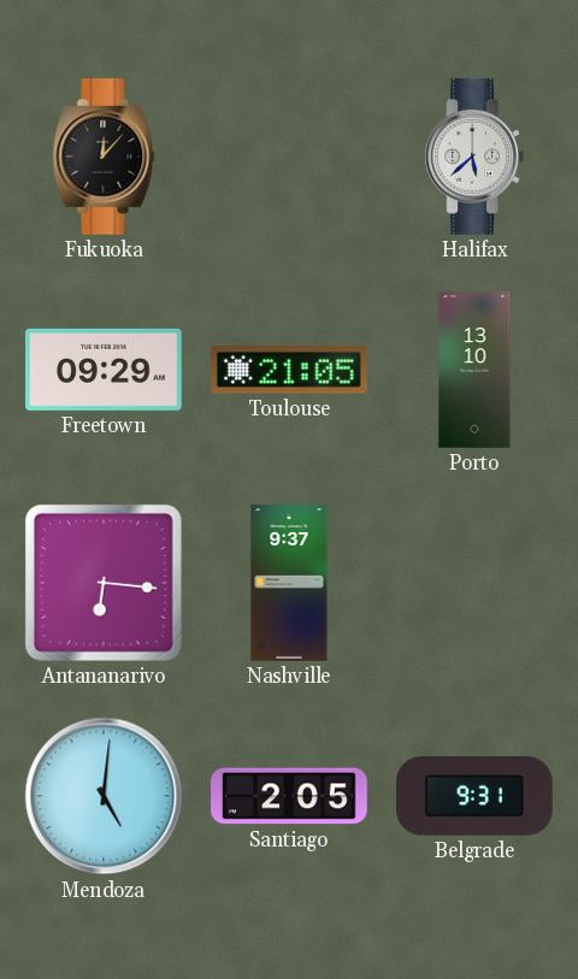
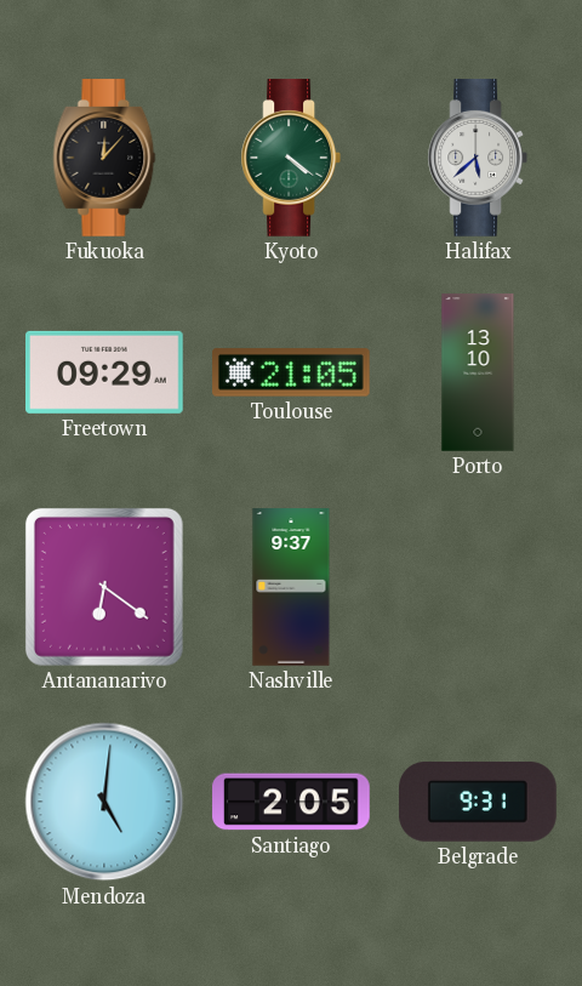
Kyoto: none -> 4:21
Antananarivo: 6:16 -> 6:21
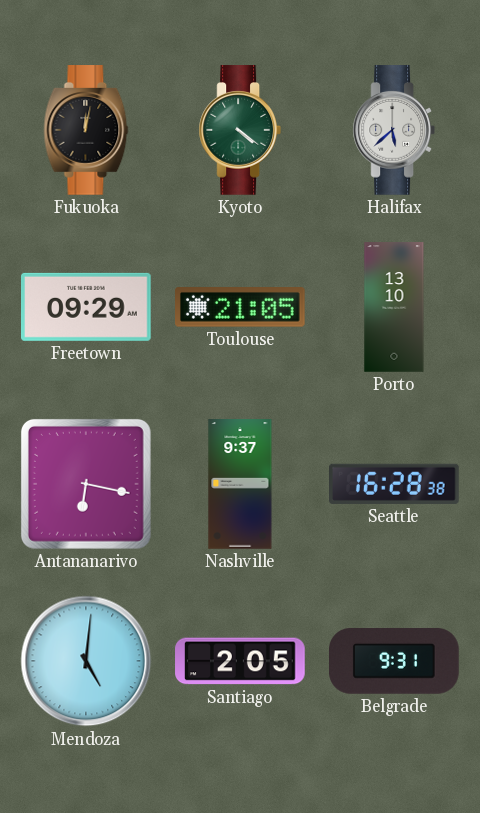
Fukuoka: 12:07 -> 12:02
Antananarivo: 6:21 -> 6:17
Seattle: none -> 16:28
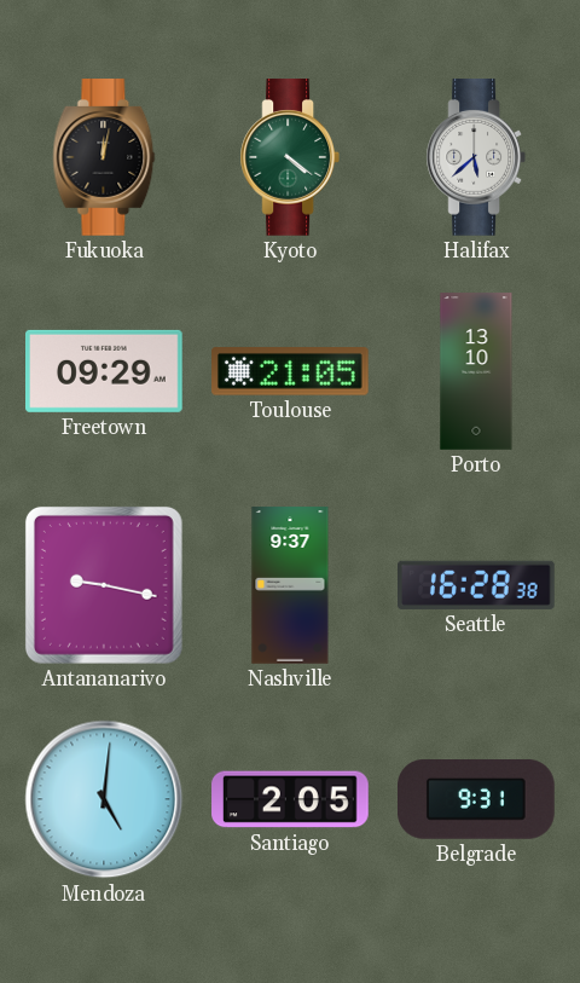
Antananarivo: 6:17 -> 9:17
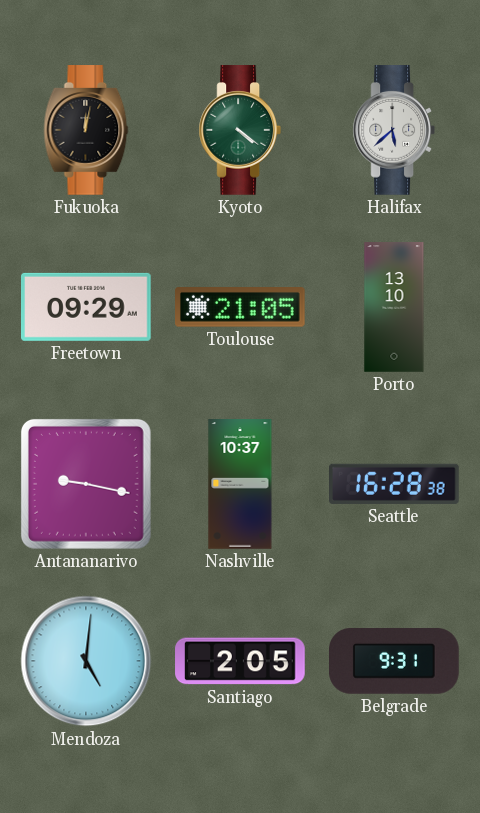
Nashville: 9:37 -> 10:37
